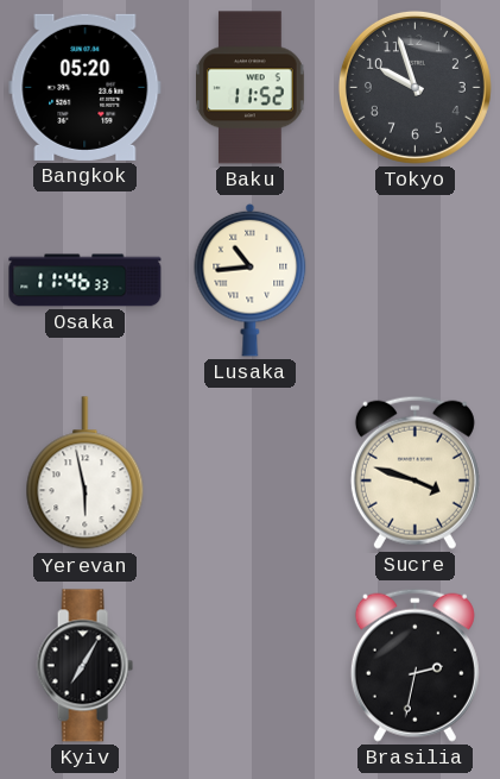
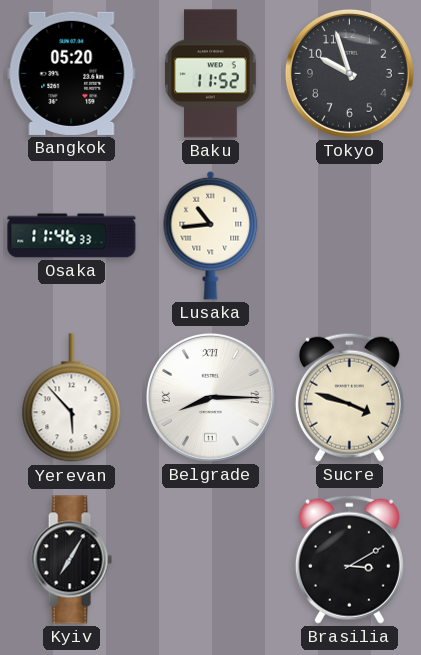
Yerevan: 5:58 -> 5:53
Belgrade: none -> 8:15
Brasilia: 2:32 -> 3:10
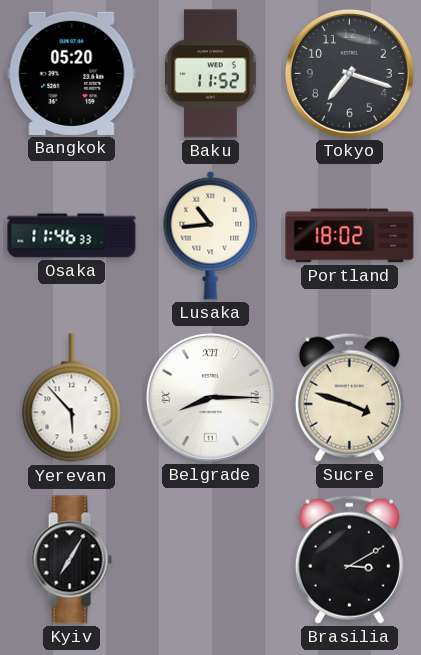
Tokyo: 9:57 -> 7:18
Portland: none -> 18:02
